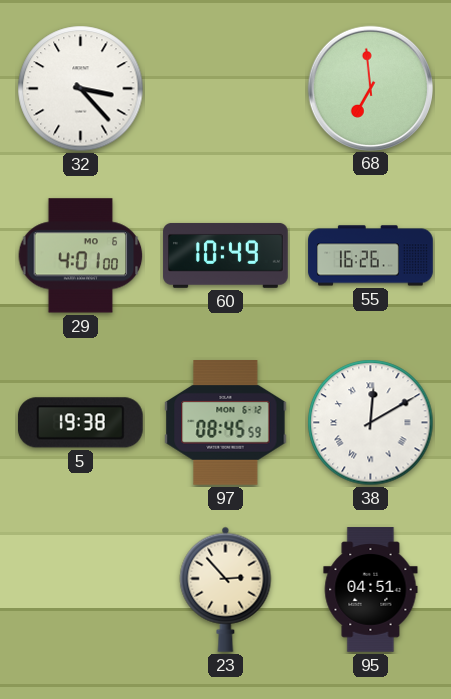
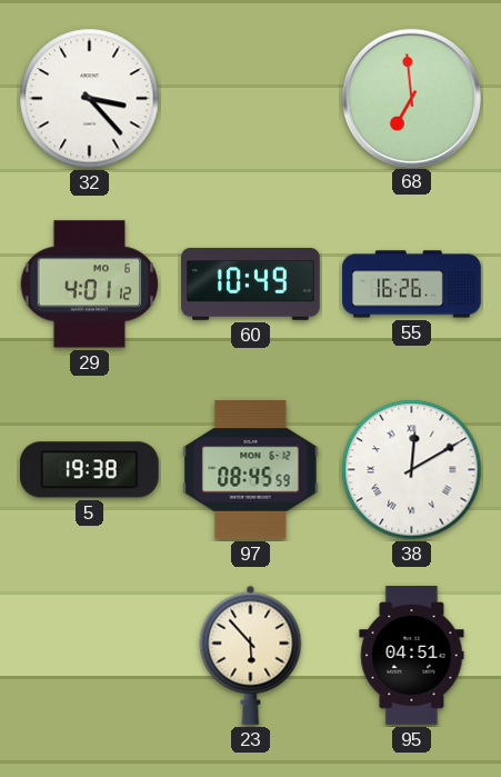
29: 4:01:00 -> 4:01:12
23: 2:53 -> 5:53
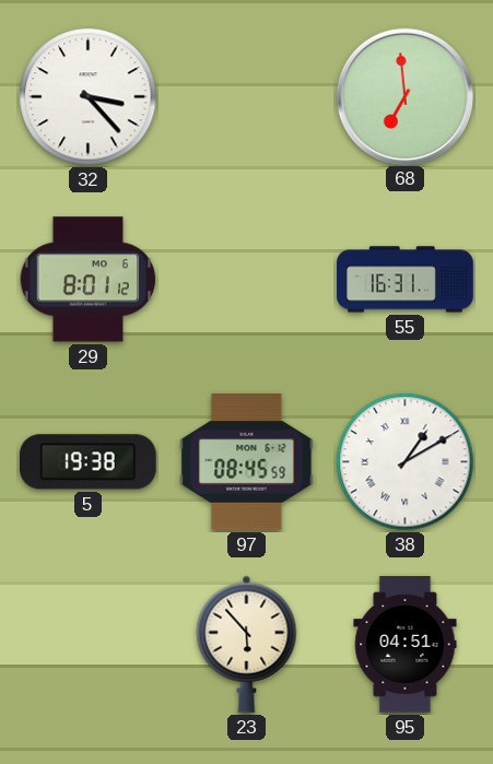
29: 4:01 -> 8:01
60: 10:49 -> none
55: 16:26 -> 16:31
38: 12:10 -> 1:10
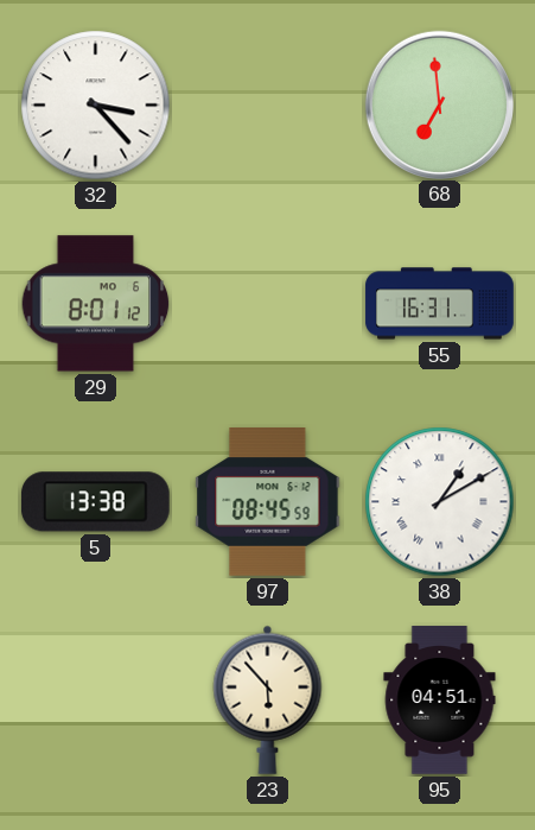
5: 19:38 -> 13:38
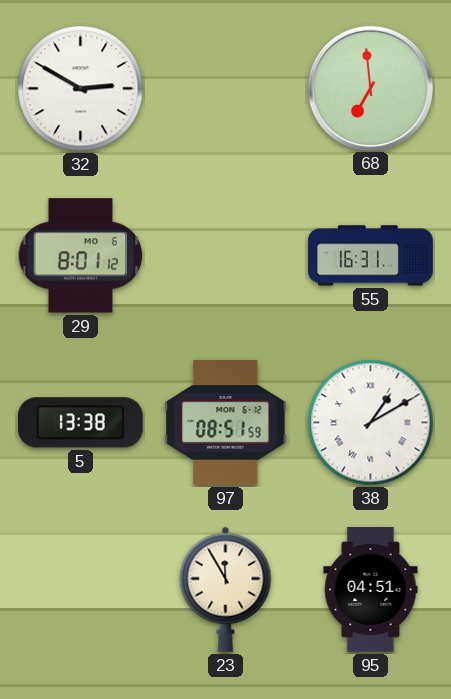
32: 3:23 -> 2:50
97: 08:45 -> 08:51
23: 5:53 -> 11:55
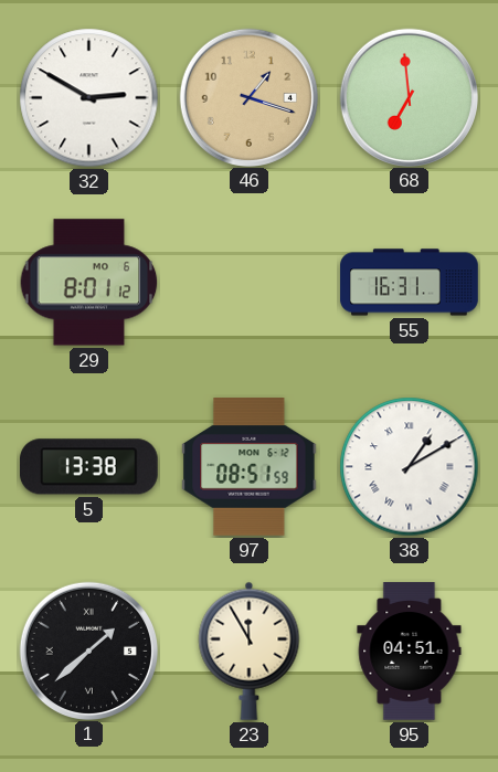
46: none -> 1:18
1: none -> 1:38
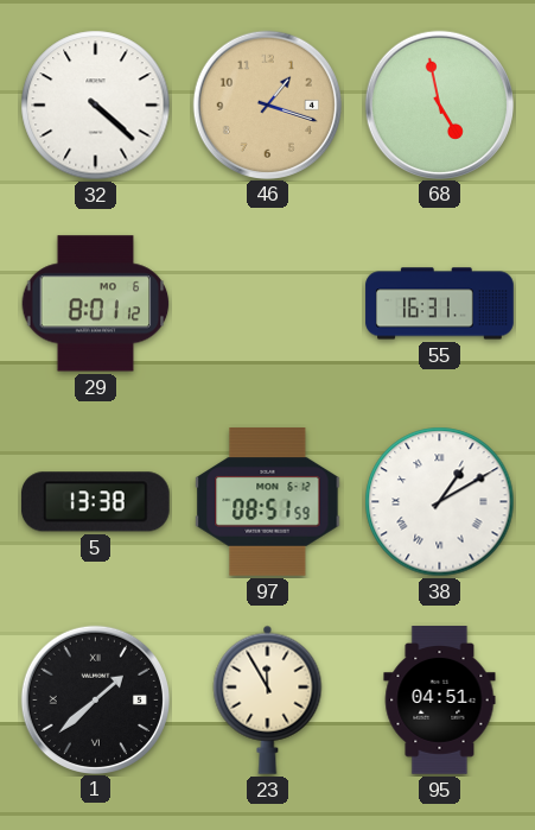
32: 2:50 -> 4:22
68: 6:59 -> 4:58
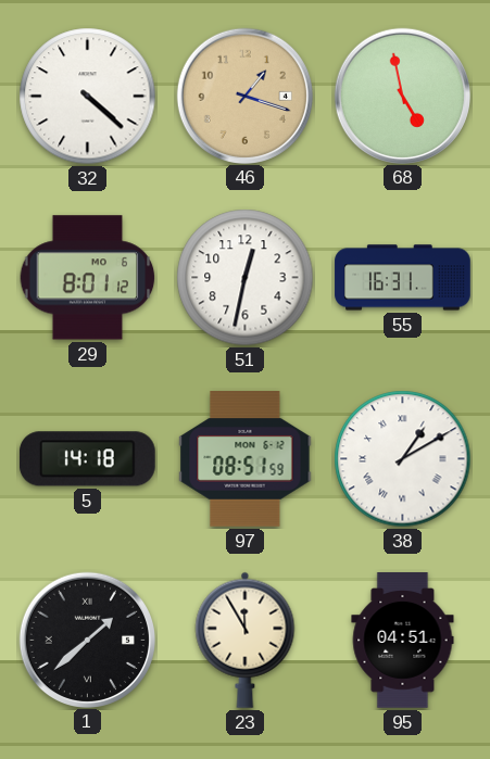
51: none -> 12:32
5: 13:38 -> 14:18
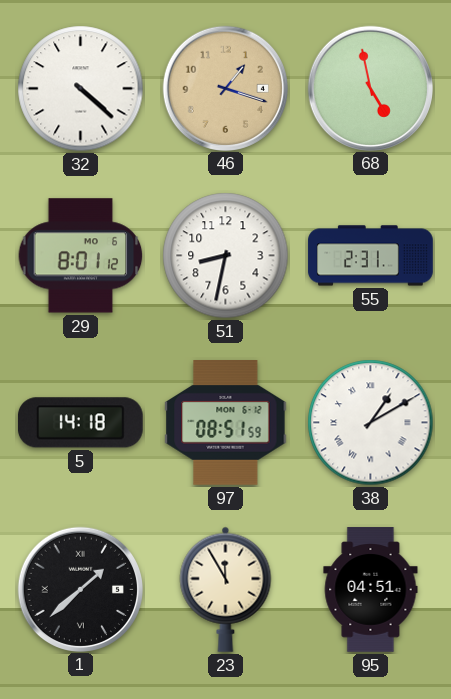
51: 12:32 -> 8:32
55: 16:31 -> 2:31
